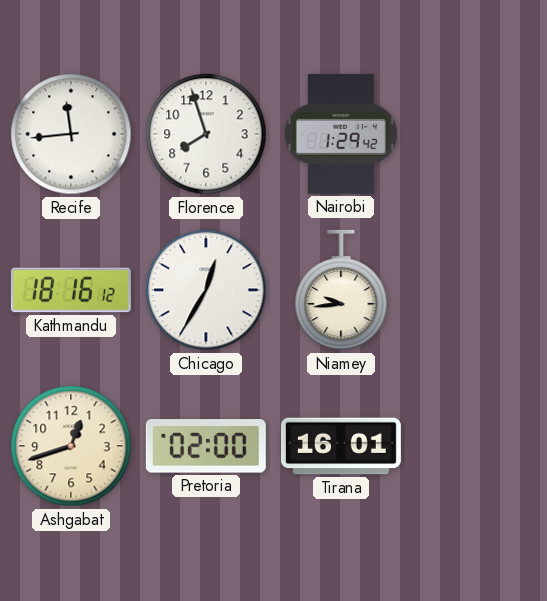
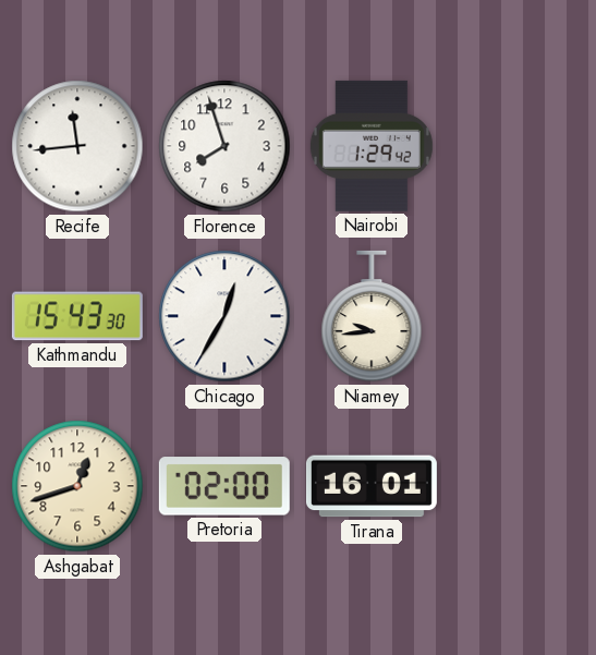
Kathmandu: 18:16 -> 15:43
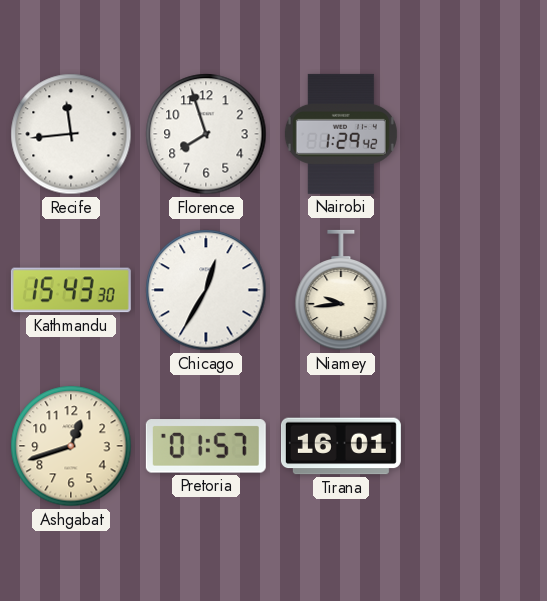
Pretoria: 02:00 -> 01:57
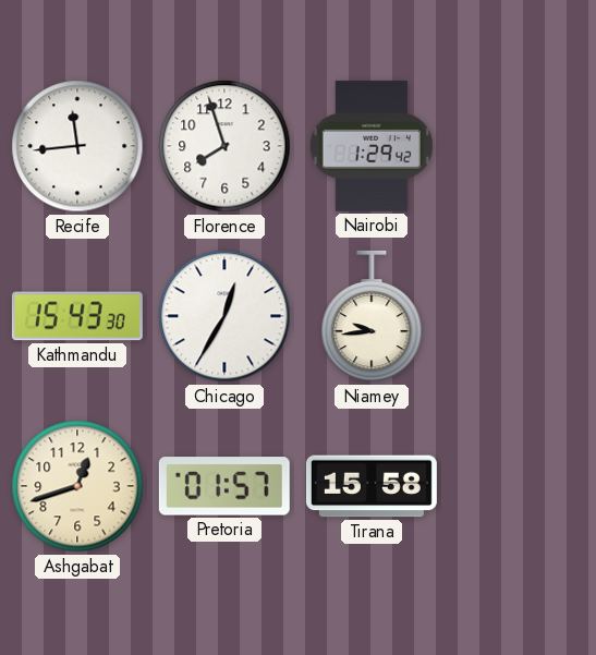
Tirana: 16:01 -> 15:58
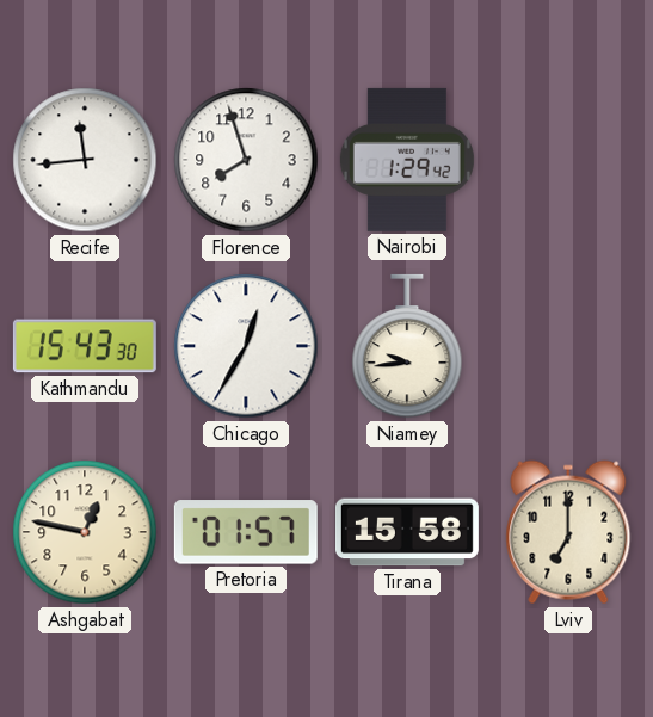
Ashgabat: 12:42 -> 12:47
Lviv: none -> 7:00
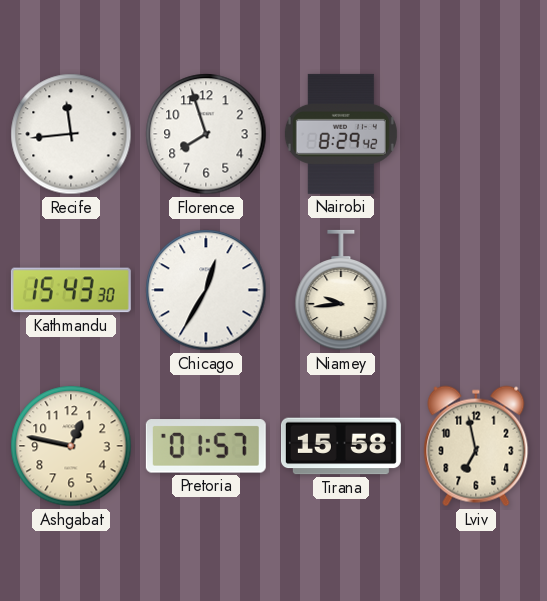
Nairobi: 1:29 -> 8:29
Lviv: 7:00 -> 6:58
